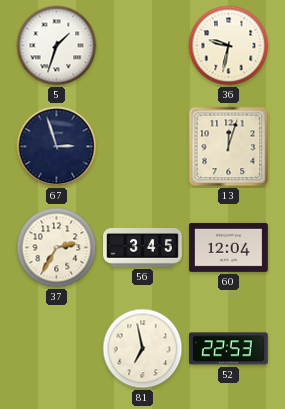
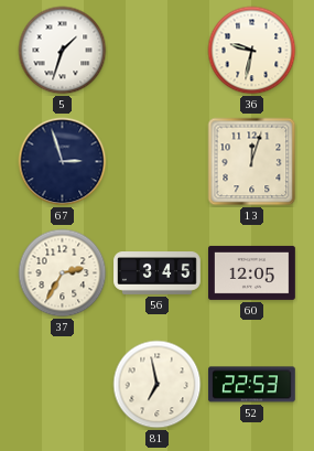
60: 12:04 -> 12:05
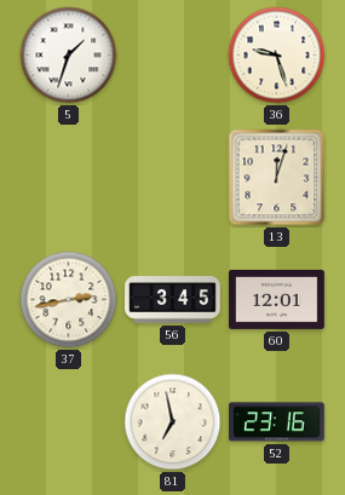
36: 9:32 -> 9:27
67: 2:57 -> none
37: 2:35 -> 2:43
60: 12:05 -> 12:01
52: 22:53 -> 23:16
